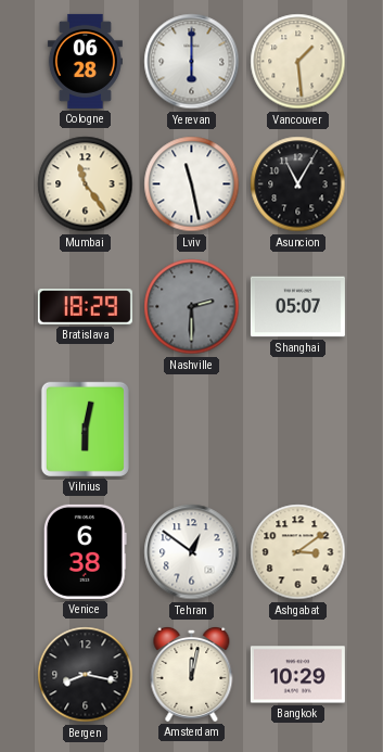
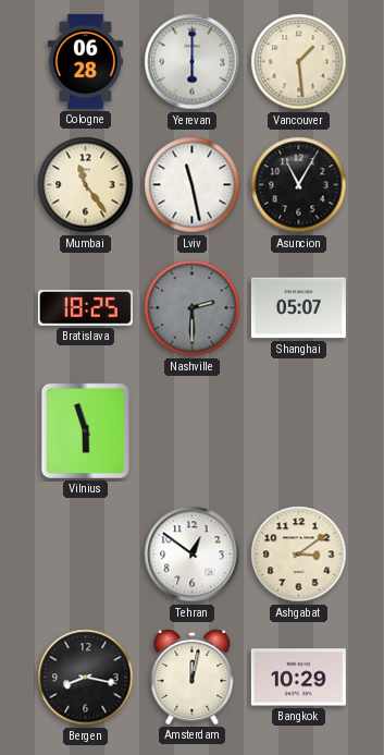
Bratislava: 18:29 -> 18:25
Vilnius: 6:02 -> 5:57
Venice: 6:38 -> none
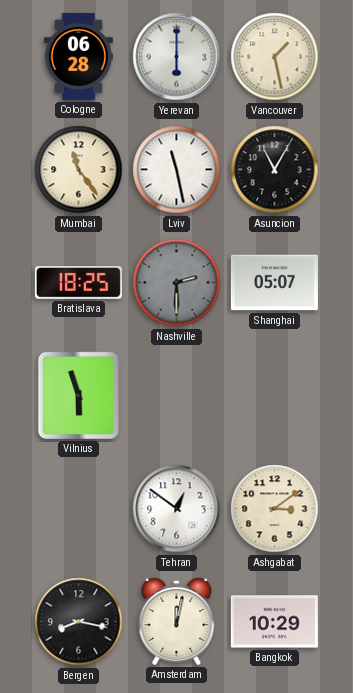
Vancouver: 1:29 -> 1:28
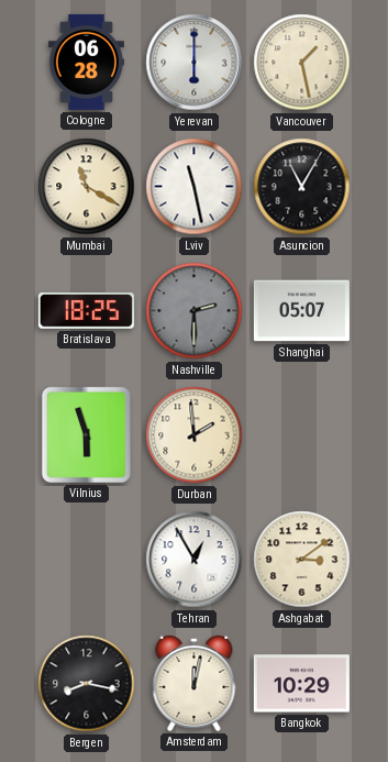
Mumbai: 11:24 -> 11:20
Durban: none -> 1:59
Tehran: 12:51 -> 12:55
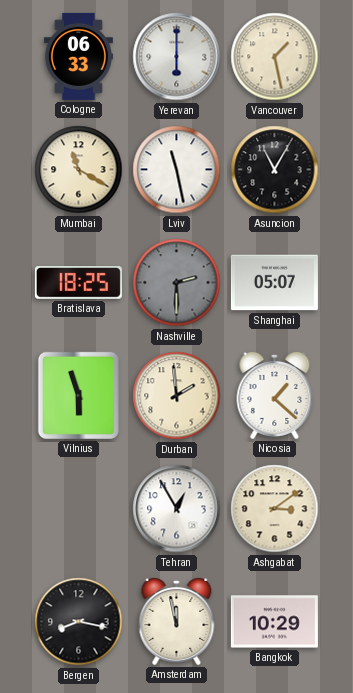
Cologne: 06:28 -> 06:33
Nicosia: none -> 1:22
Amsterdam: 12:02 -> 11:58
